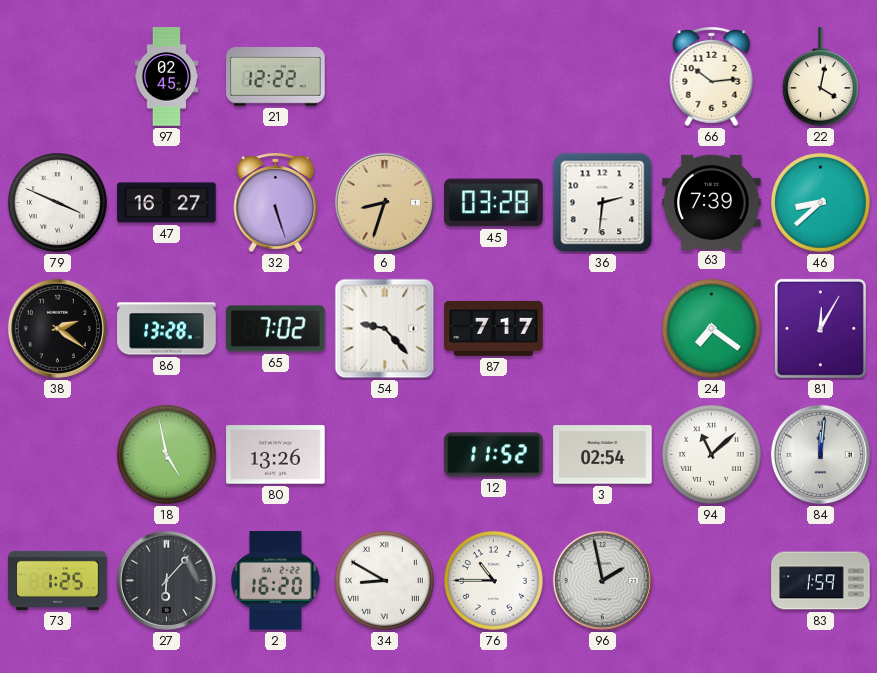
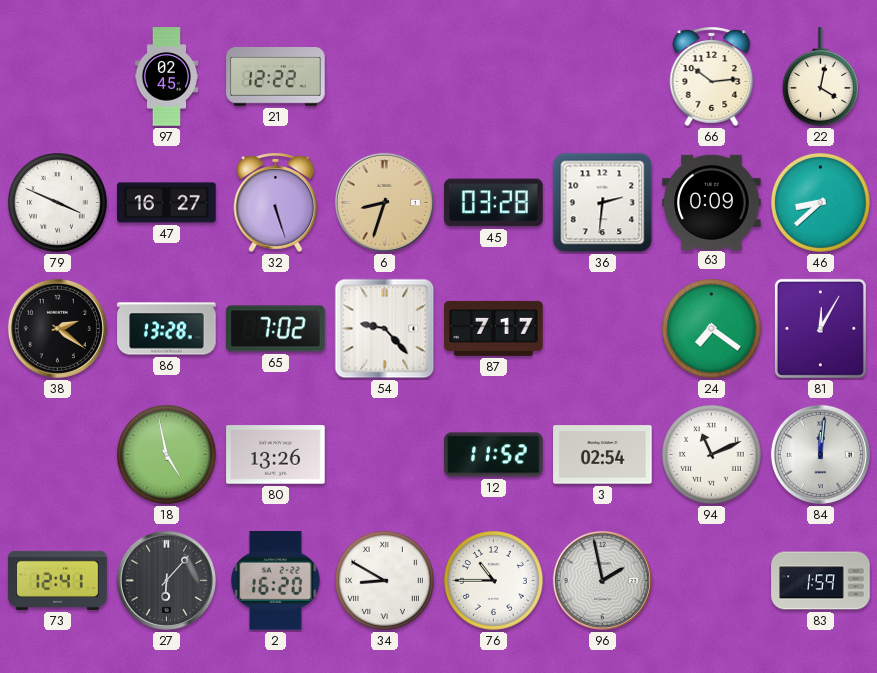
63: 7:39 -> 0:09
94: 11:08 -> 11:11
73: 1:25 -> 12:41
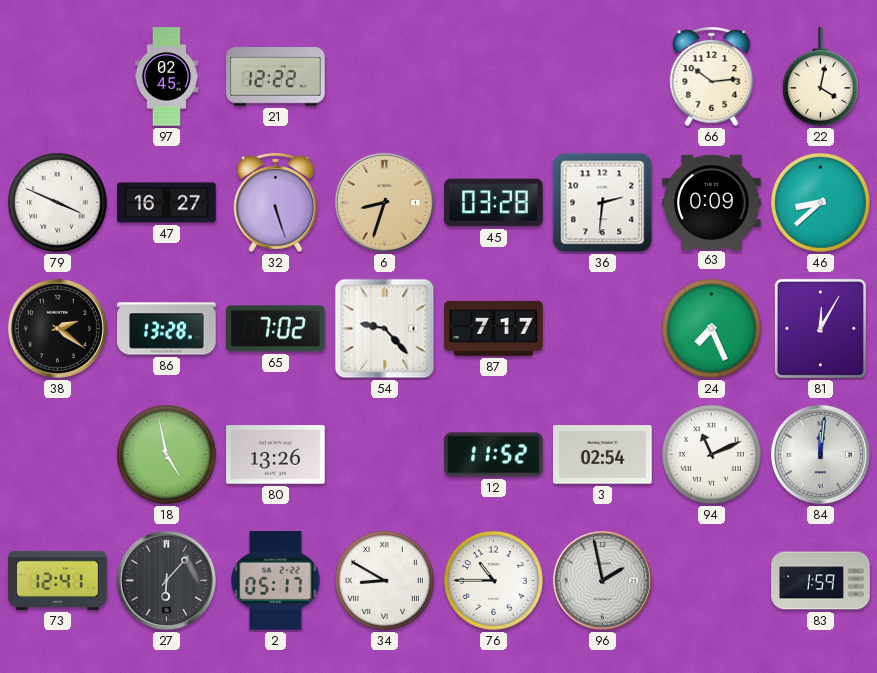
24: 7:21 -> 7:26
2: 16:20 -> 05:17
